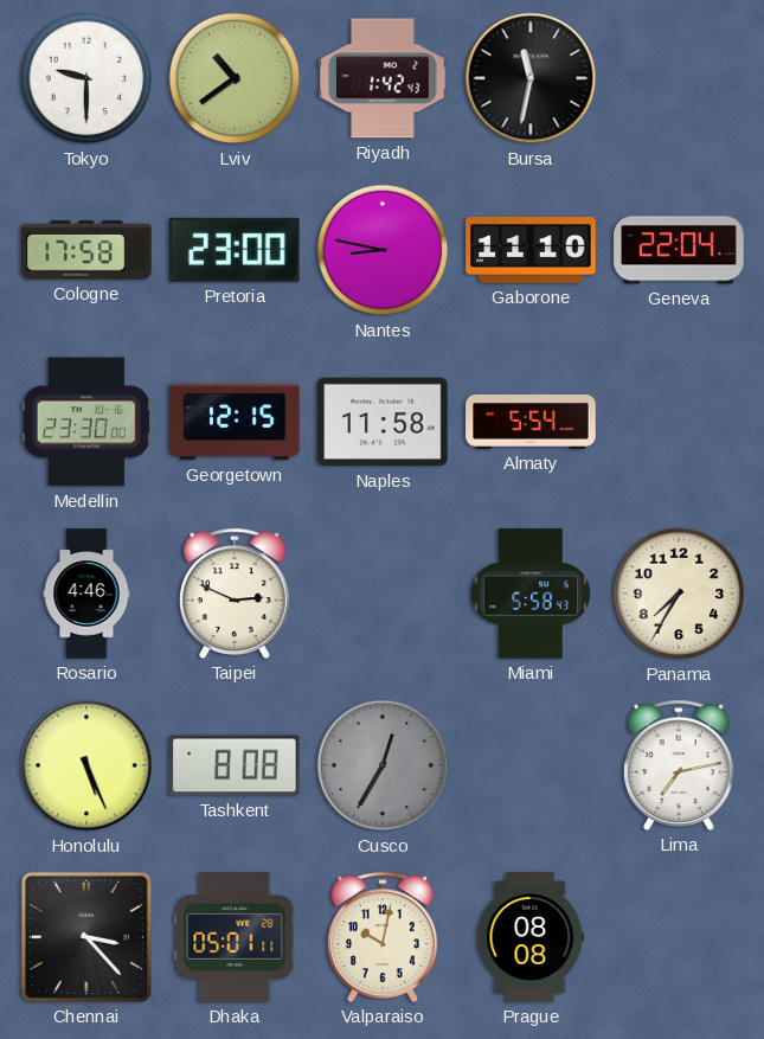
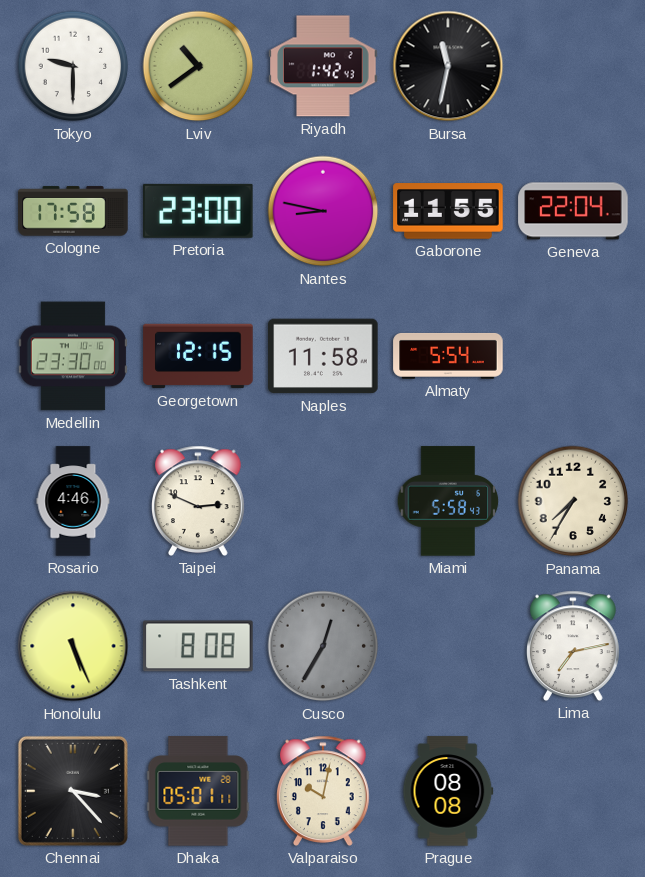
Gaborone: 11:10 -> 11:55
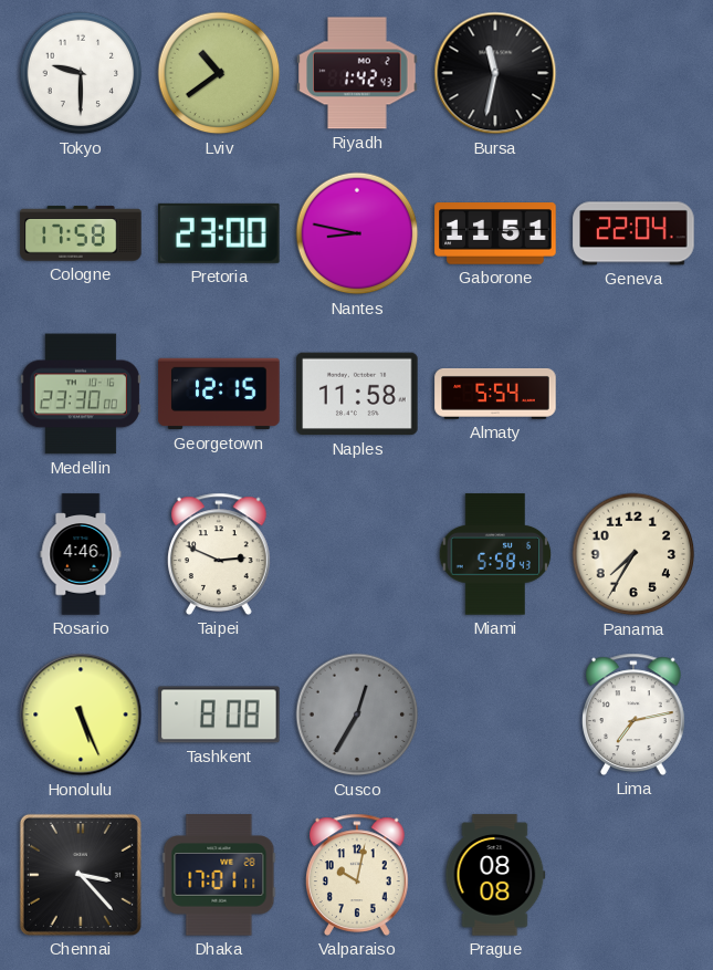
Gaborone: 11:55 -> 11:51
Dhaka: 05:01 -> 17:01
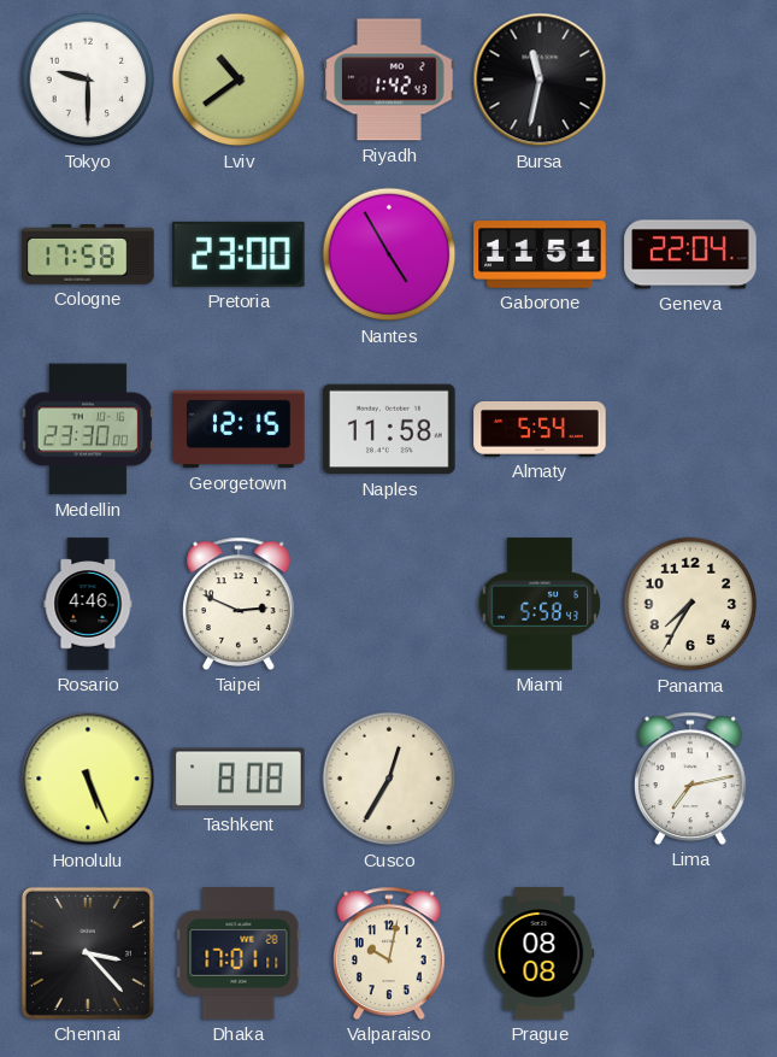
Nantes: 8:47 -> 4:55
Cusco dial: grey -> cream
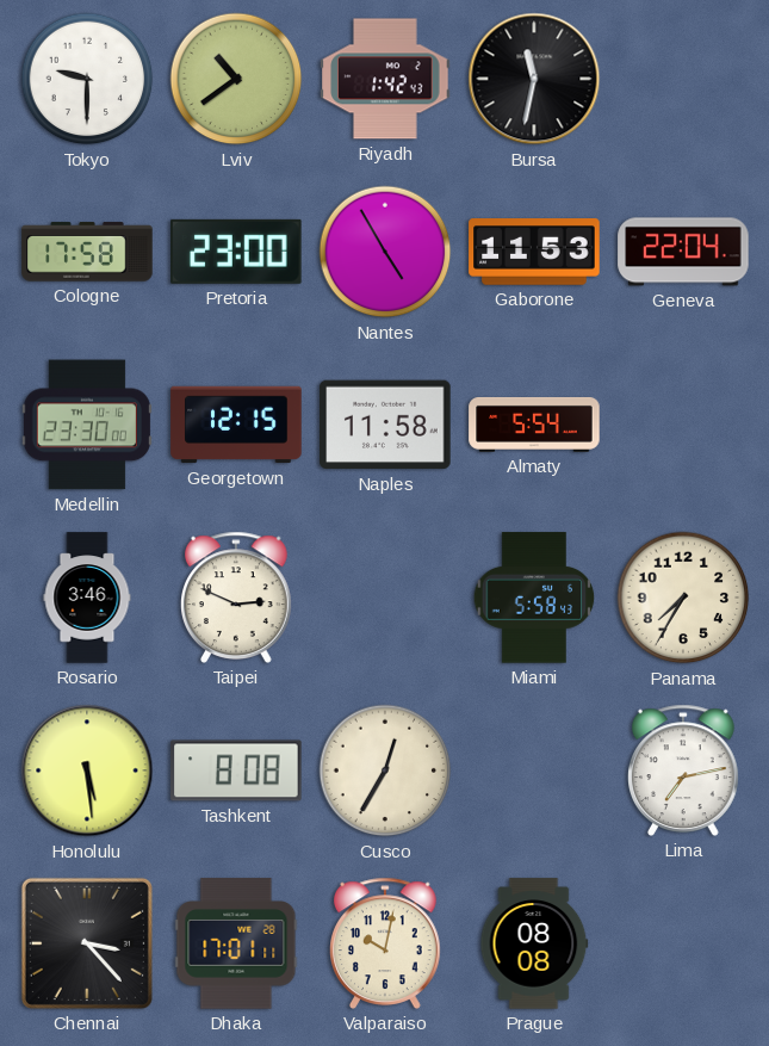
Gaborone: 11:51 -> 11:53
Rosario: 4:46 -> 3:46
Honolulu: 5:26 -> 5:29
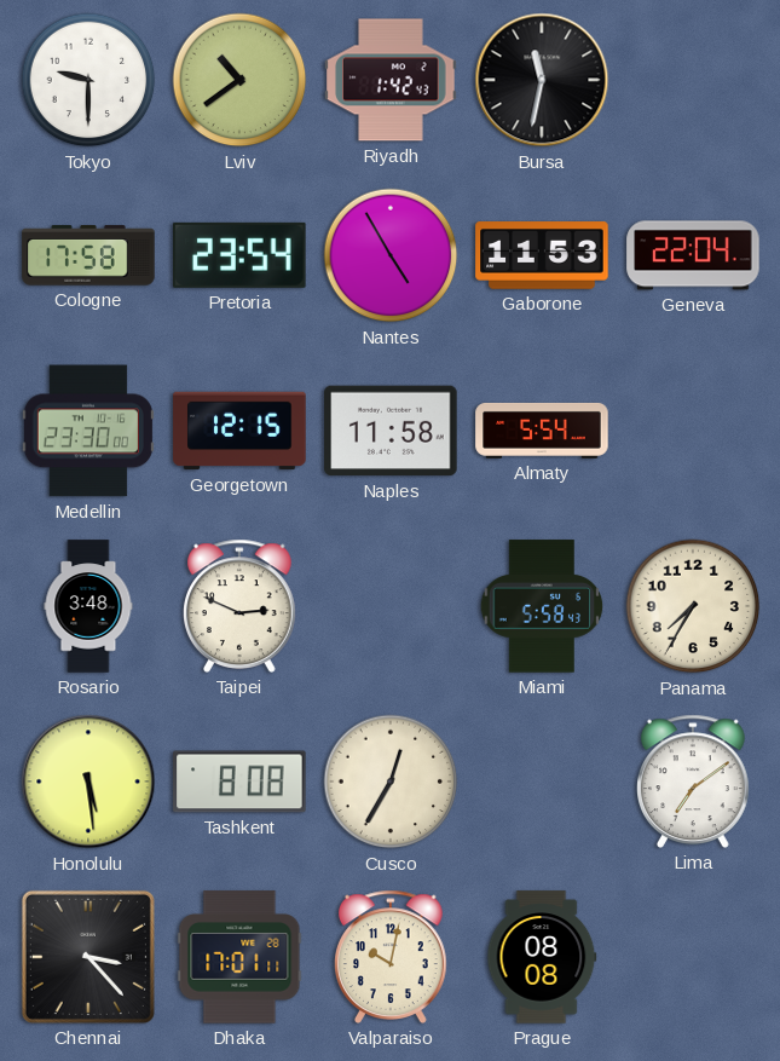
Pretoria: 23:00 -> 23:54
Rosario: 3:46 -> 3:48
Lima: 7:13 -> 7:09
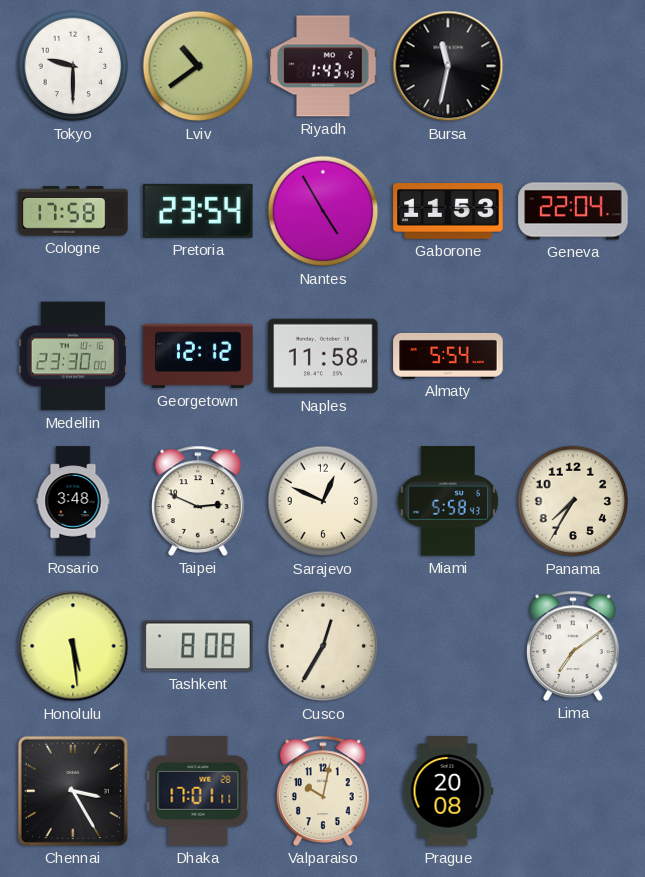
Riyadh: 1:42 -> 1:43
Georgetown: 12:15 -> 12:12
Sarajevo: none -> 12:49
Chennai: 3:23 -> 3:25
Prague: 08:08 -> 20:08
